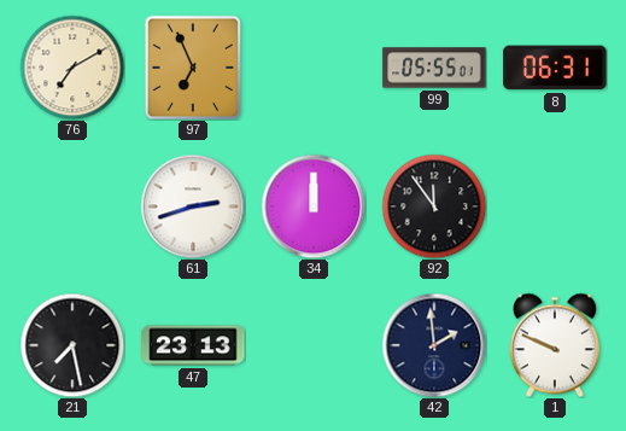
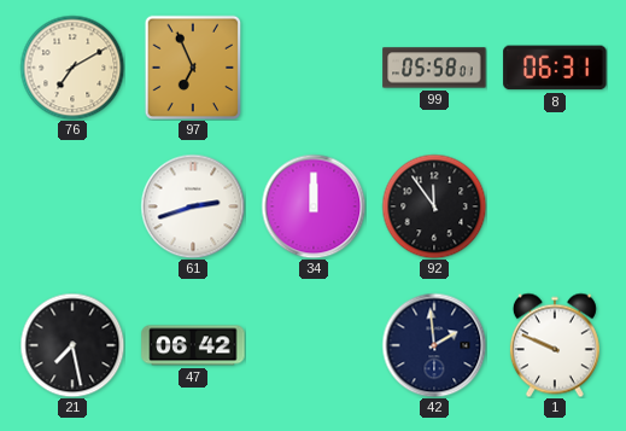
99: 05:55 -> 05:58
47: 23:13 -> 06:42
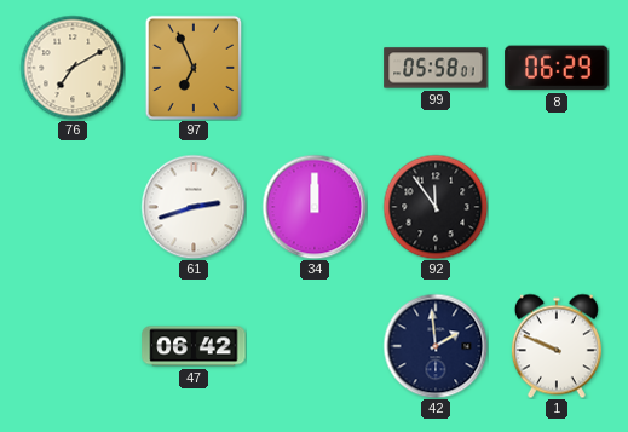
8: 06:31 -> 06:29
21: 7:28 -> none
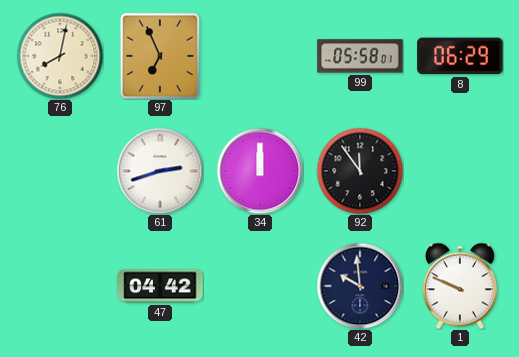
76: 7:10 -> 8:02
47: 06:42 -> 04:42
42: 1:59 -> 9:59
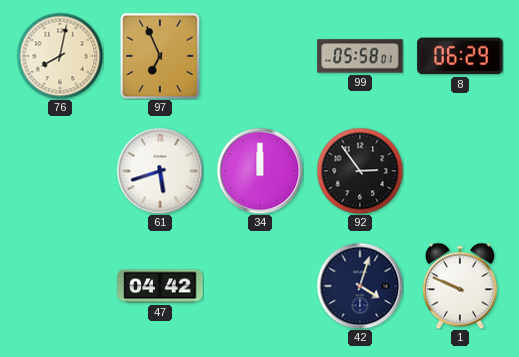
61: 2:42 -> 5:42
92: 11:54 -> 2:54
42: 9:59 -> 4:03
